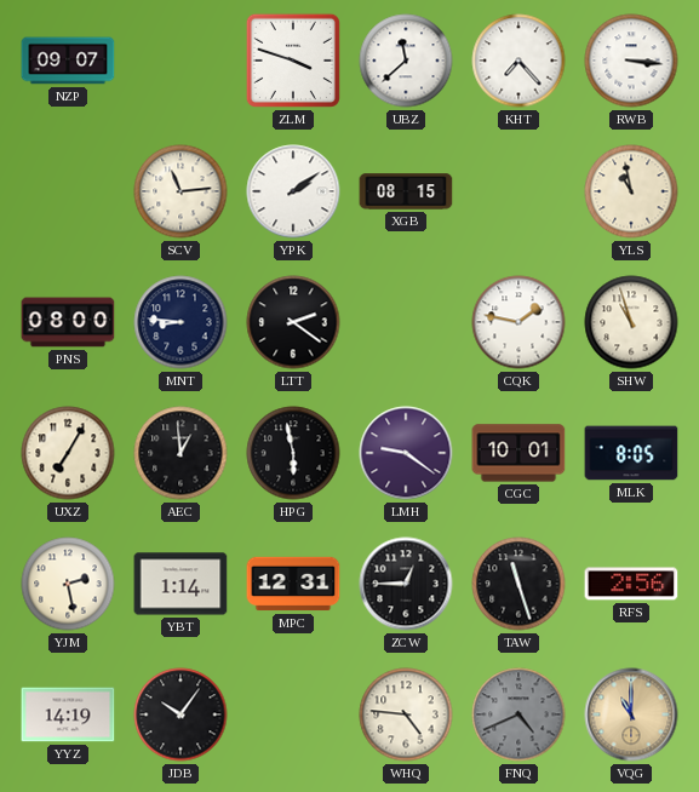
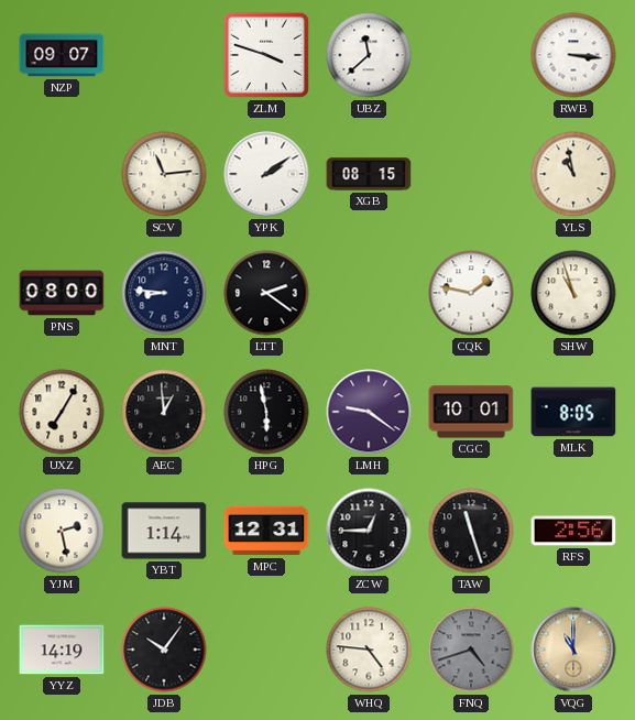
KHT: 7:23 -> none
FNQ: 4:41 -> 4:42
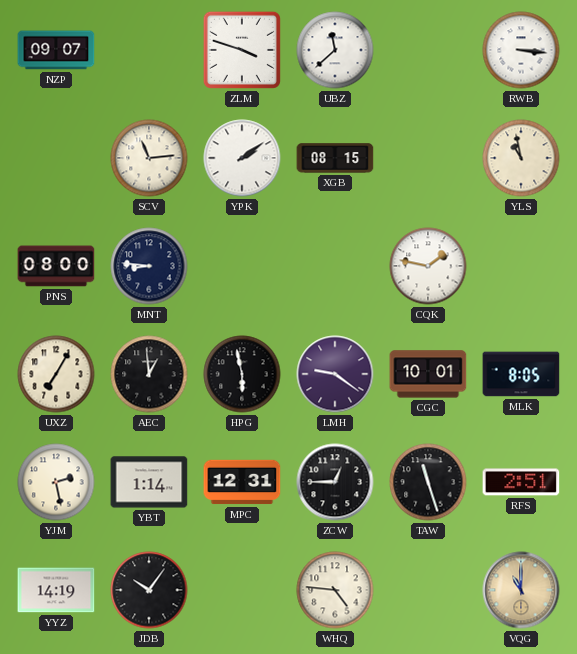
LTT: 2:21 -> none
SHW: 10:57 -> none
RFS: 2:56 -> 2:51
FNQ: 4:42 -> none
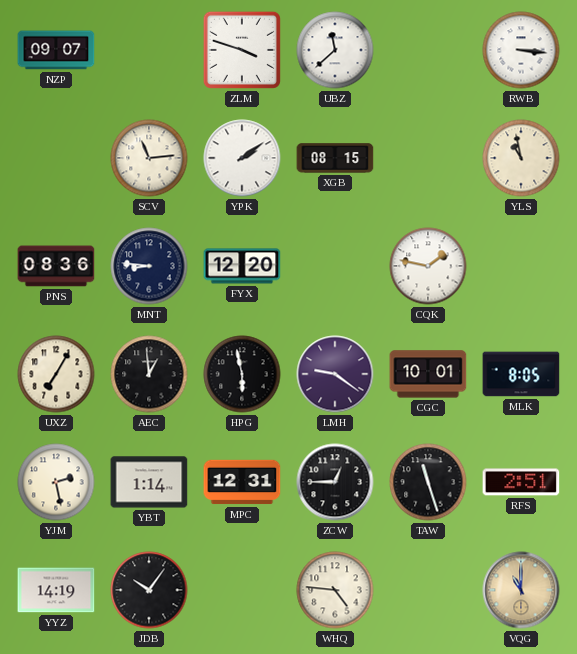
PNS: 08:00 -> 08:36
FYX: none -> 12:20
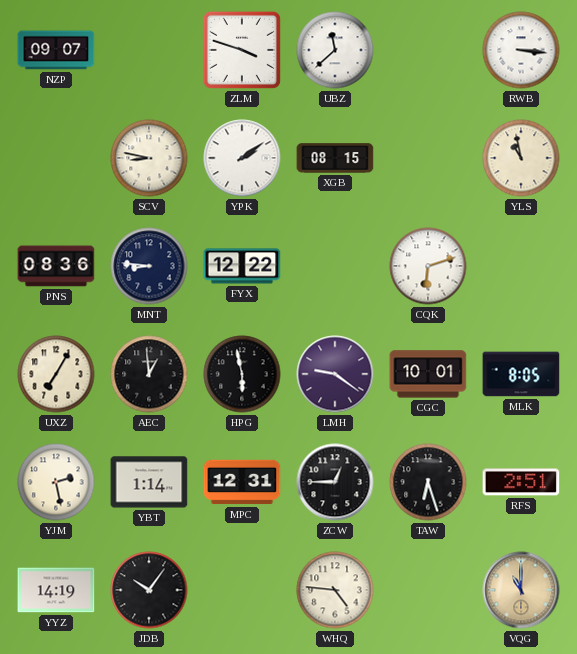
SCV: 11:14 -> 8:47
FYX: 12:20 -> 12:22
CQK: 1:47 -> 6:12
TAW: 11:27 -> 6:27
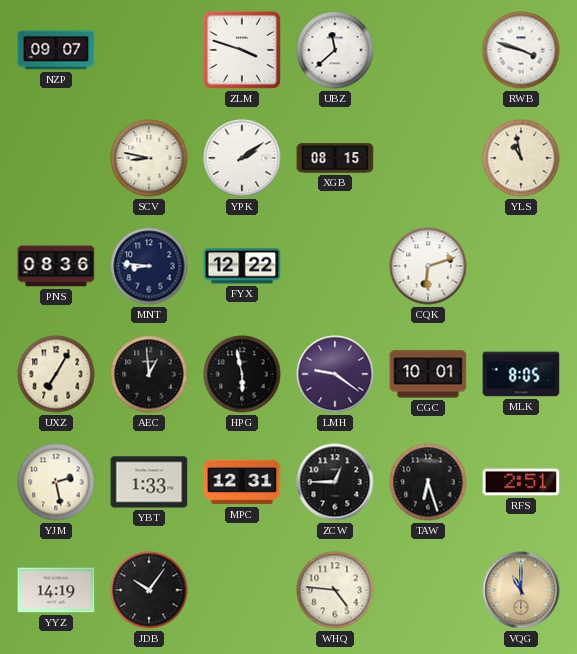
RWB: 3:16 -> 3:48
YBT: 1:14 -> 1:33
